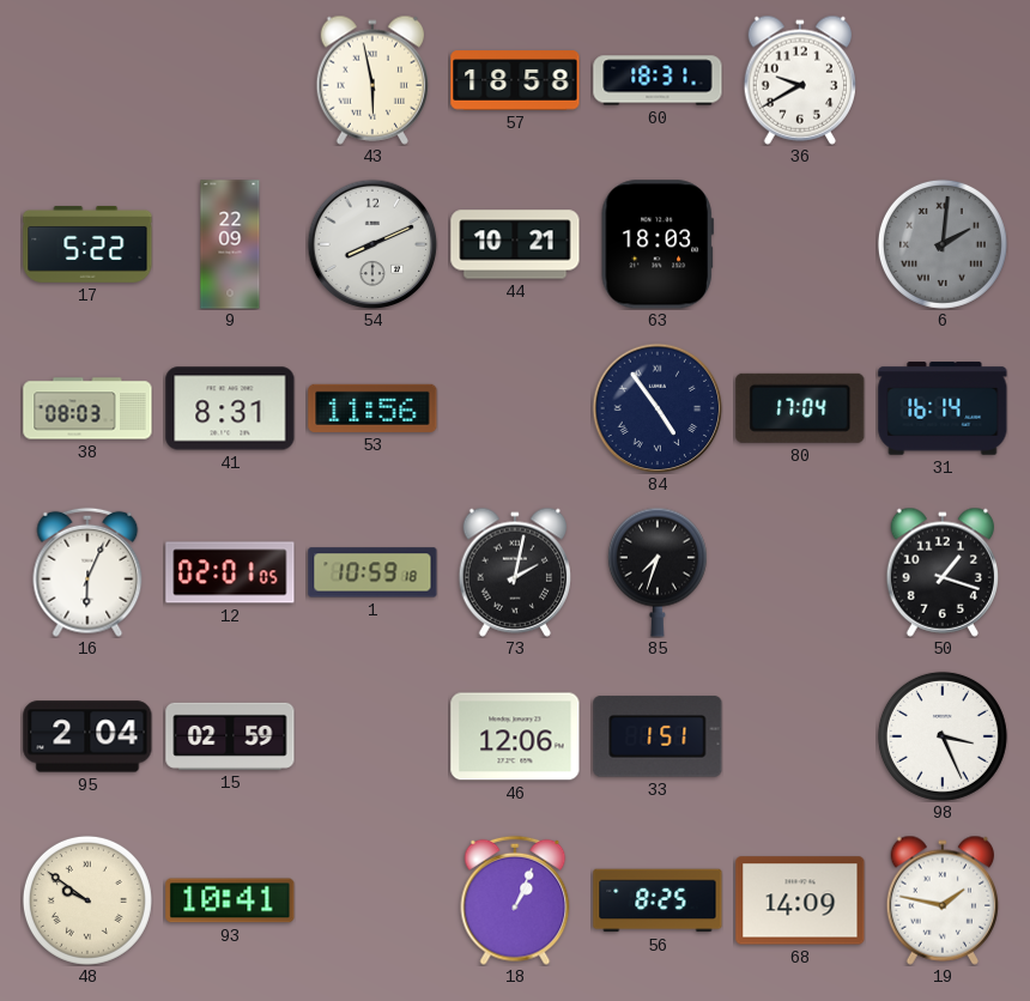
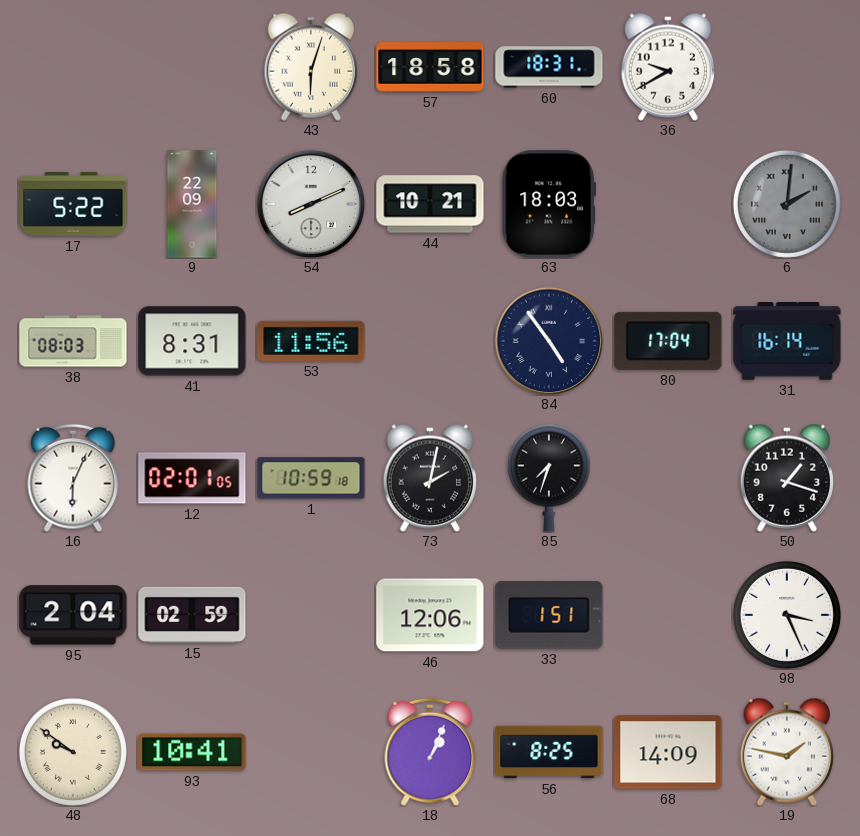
43: 5:58 -> 6:03
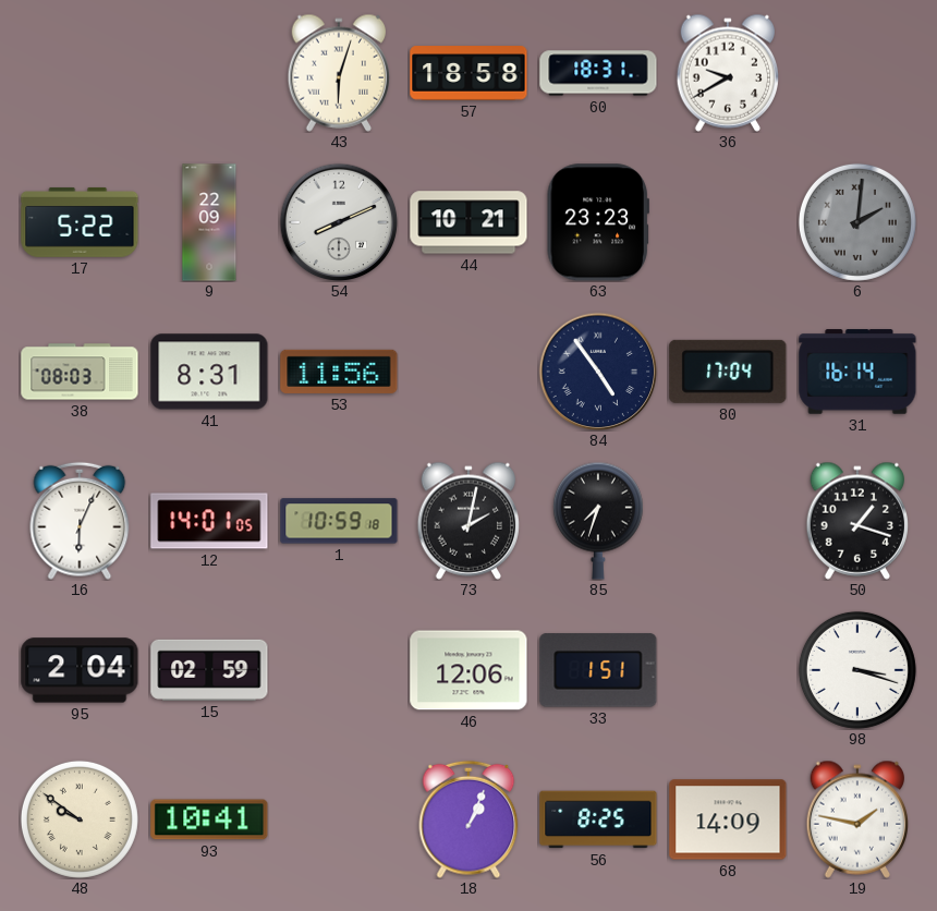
63: 18:03 -> 23:23
12: 02:01 -> 14:01
98: 3:26 -> 3:18
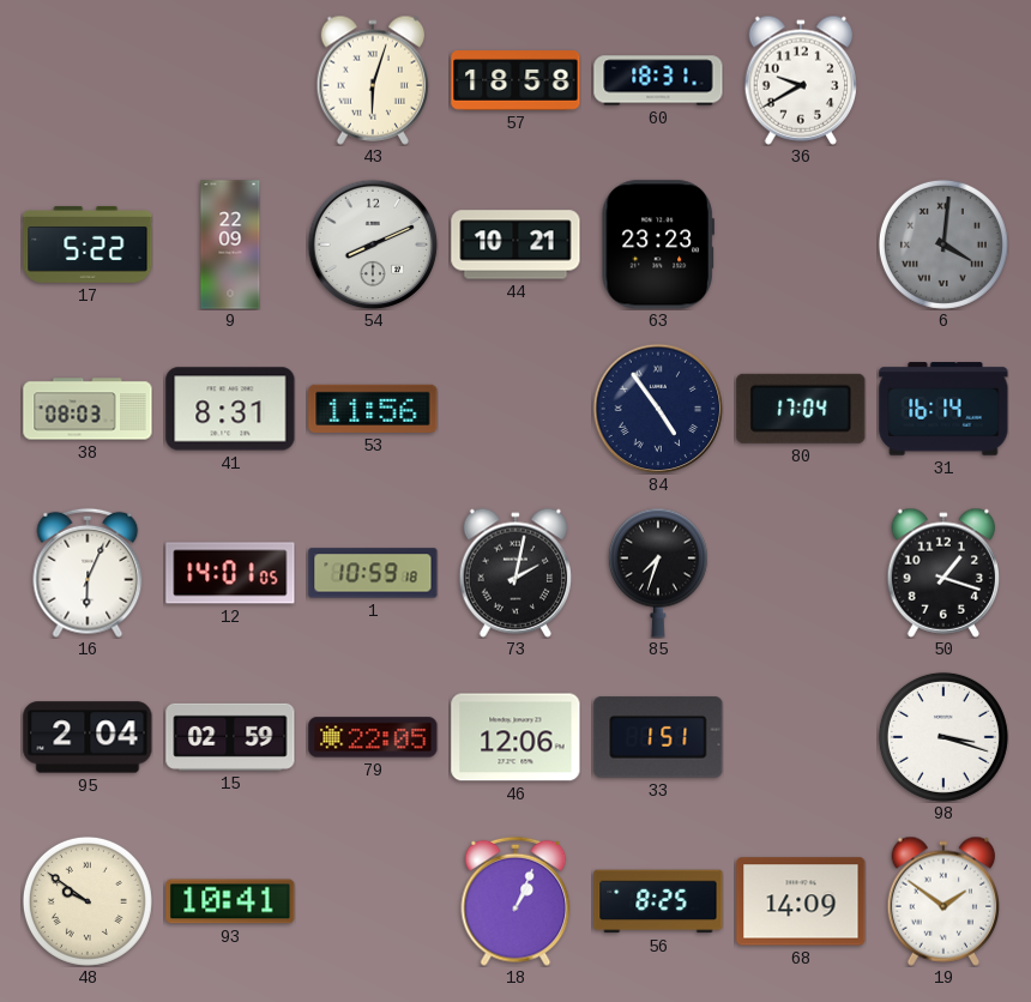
6: 2:01 -> 4:01
79: none -> 22:05
19: 1:47 -> 1:51
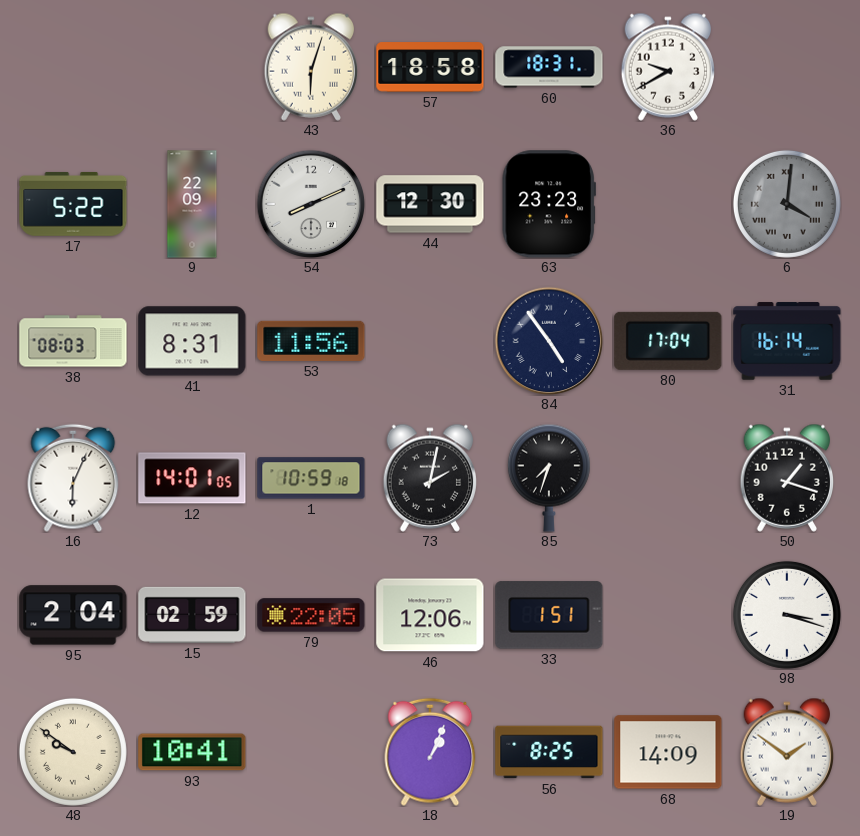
44: 10:21 -> 12:30
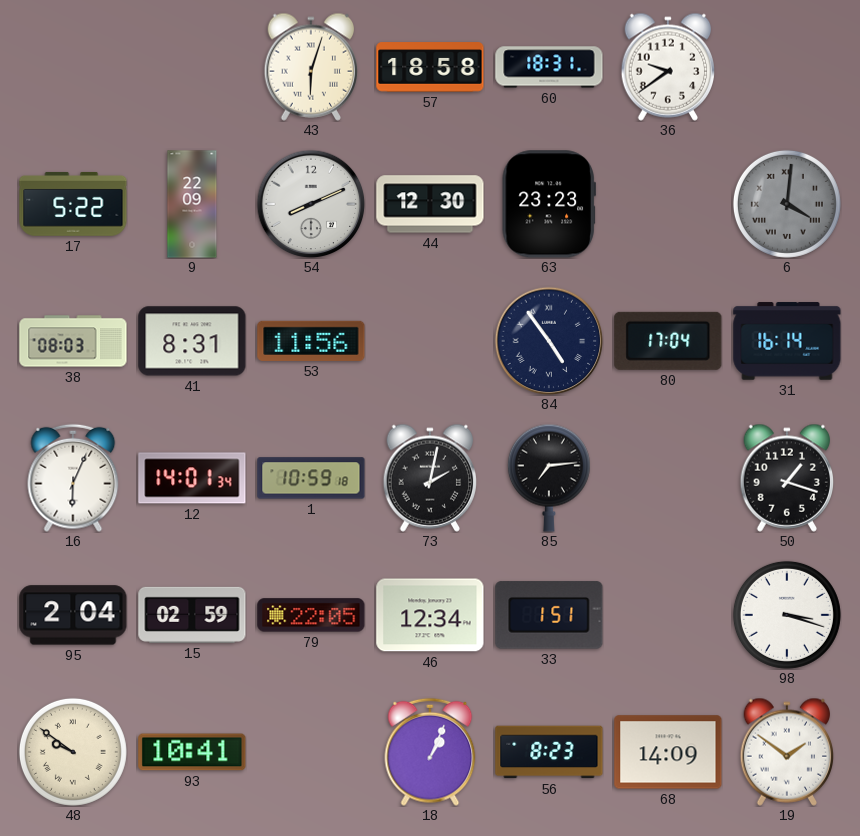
36: 9:40 -> 9:39
12: 14:01:05 -> 14:01:34
85: 7:33 -> 7:14
46: 12:06 -> 12:34
56: 8:25 -> 8:23
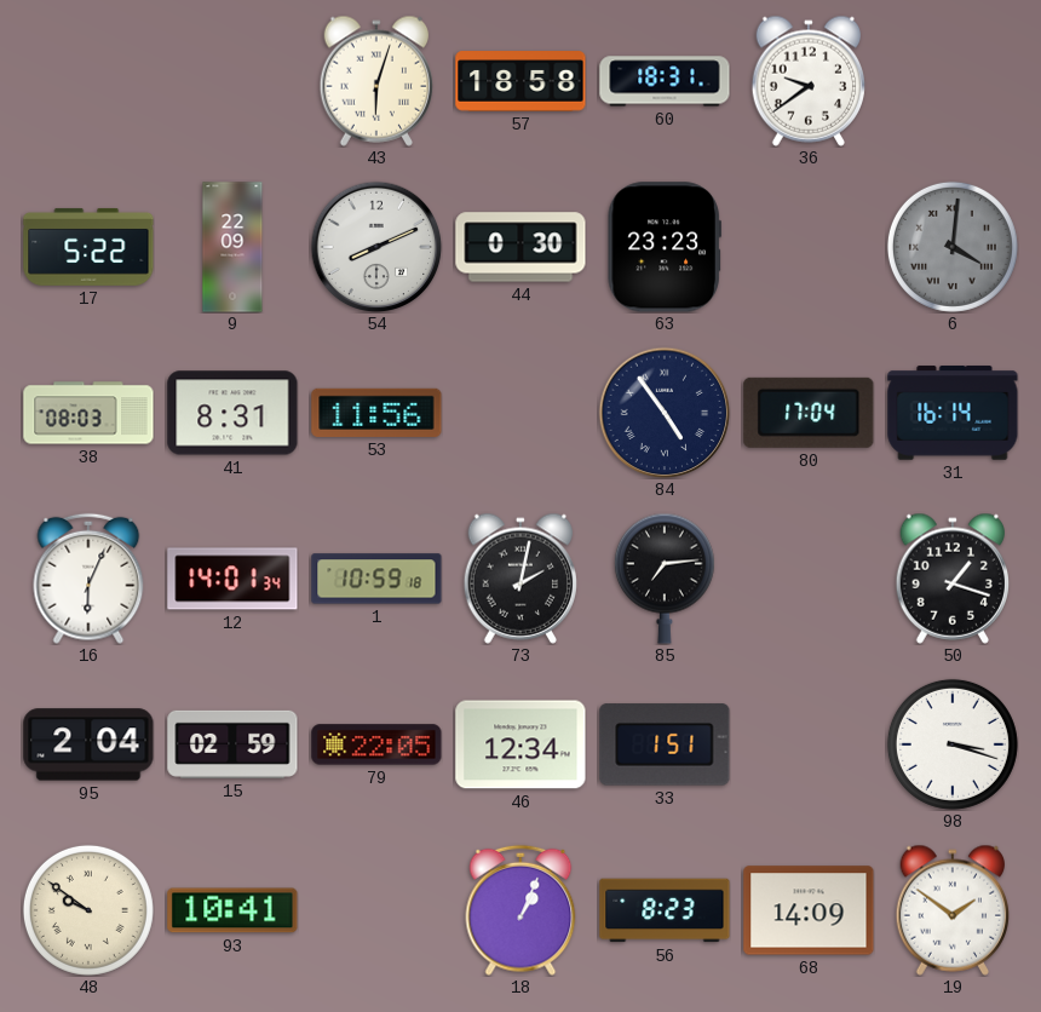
44: 12:30 -> 0:30
